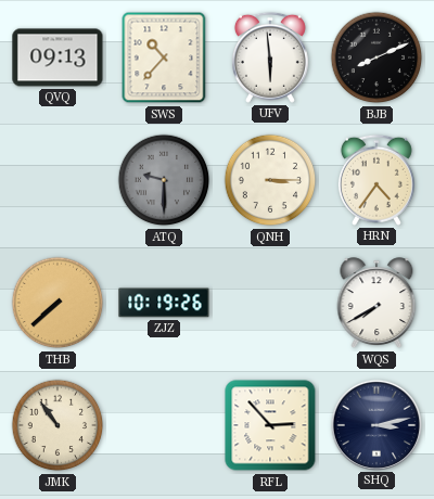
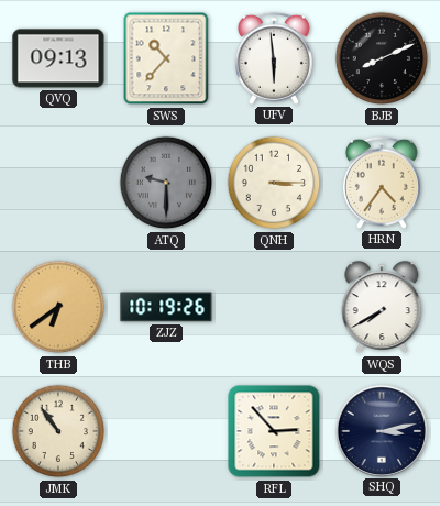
THB: 7:38 -> 6:39
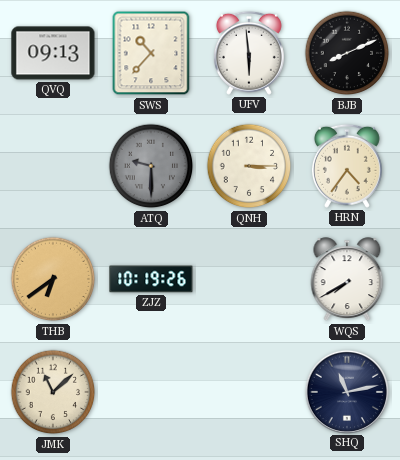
JMK: 10:54 -> 11:08
RFL: 2:53 -> none
SHQ: 3:13 -> 11:13
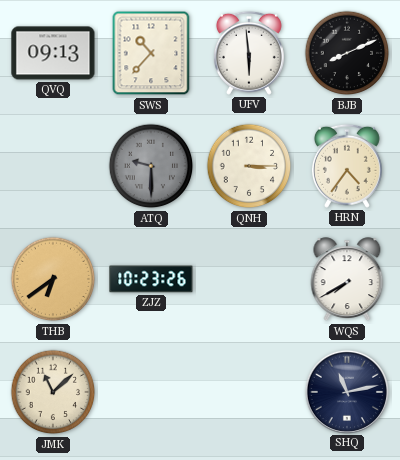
ZJZ: 10:19 -> 10:23
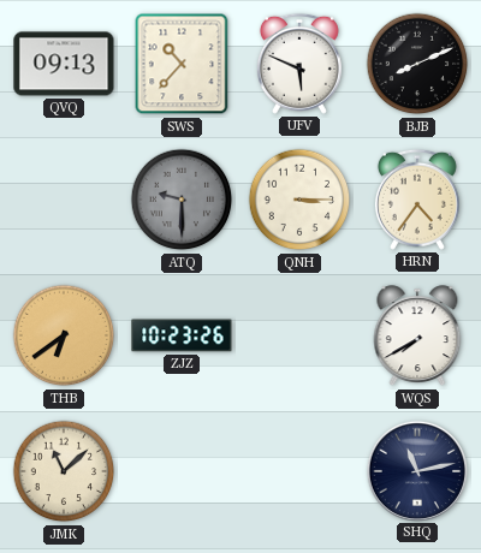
UFV: 5:59 -> 5:49
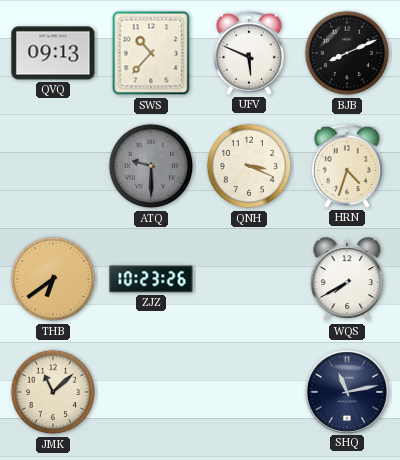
QNH: 3:15 -> 3:19
HRN: 4:36 -> 4:33
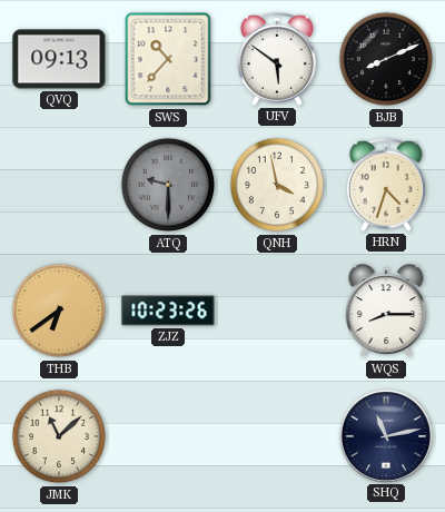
UFV: 5:49 -> 5:51
QNH: 3:19 -> 3:58
WQS: 7:40 -> 8:15
